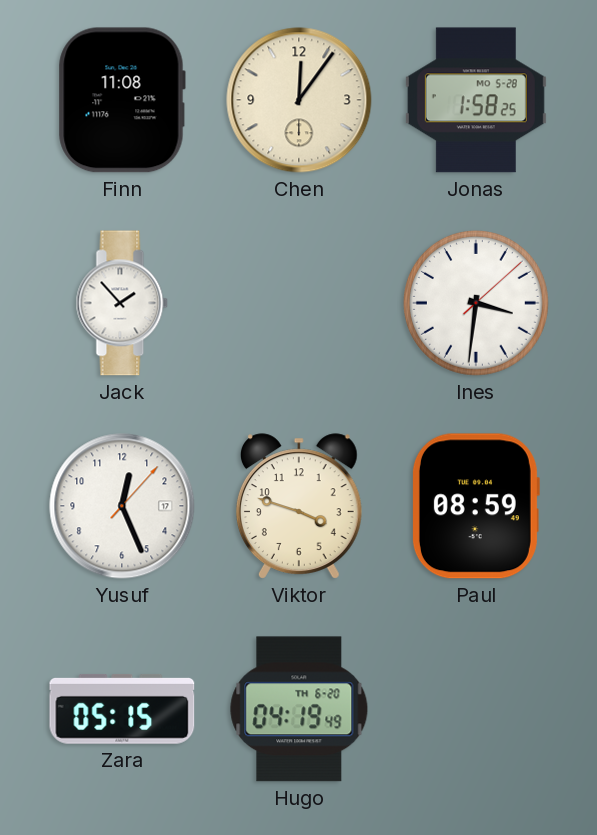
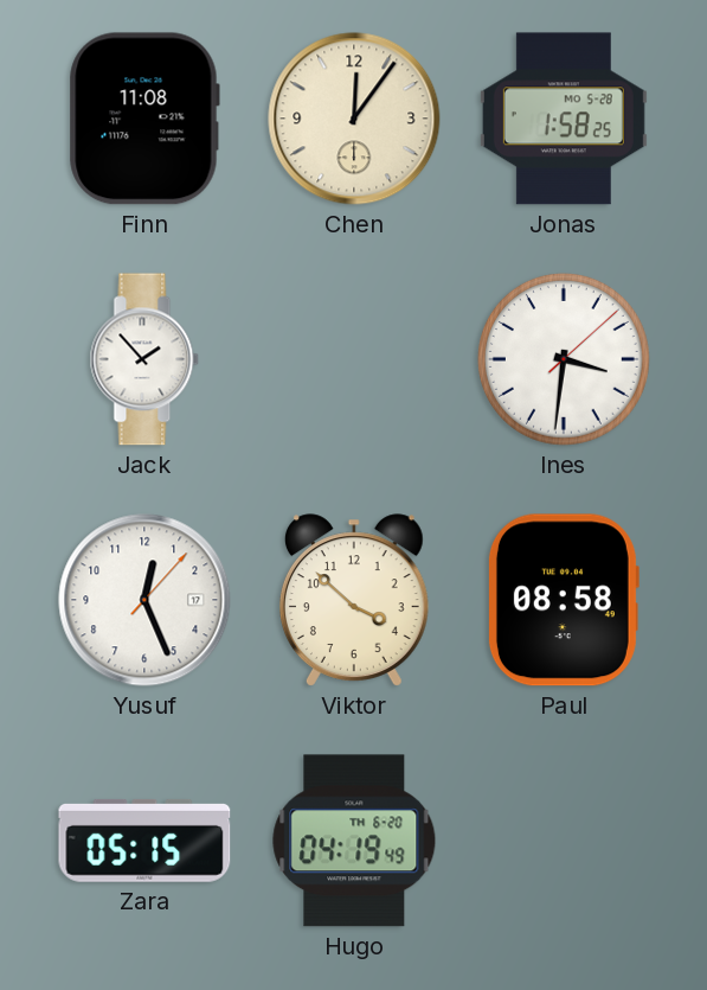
Viktor: 3:48 -> 3:52
Paul: 08:59 -> 08:58
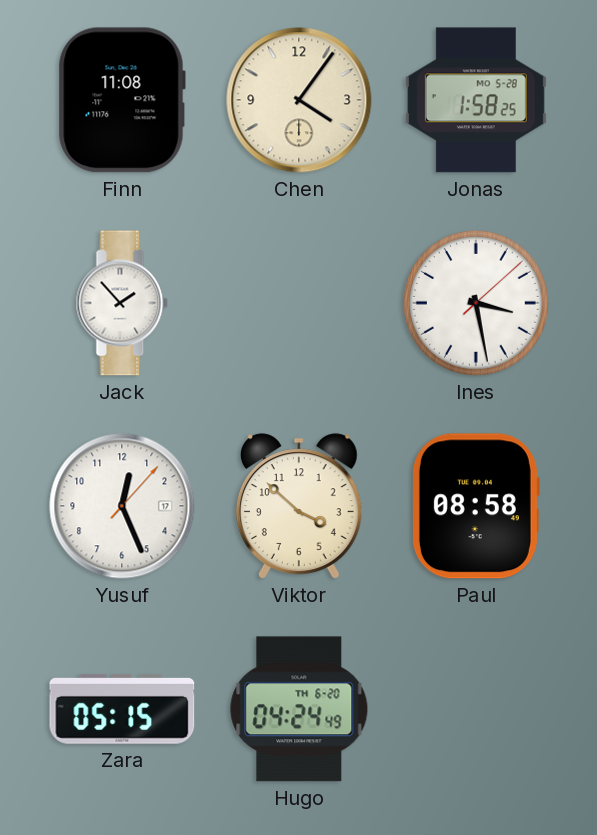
Chen: 12:06 -> 4:06
Ines: 3:31 -> 3:28
Hugo: 04:19 -> 04:24
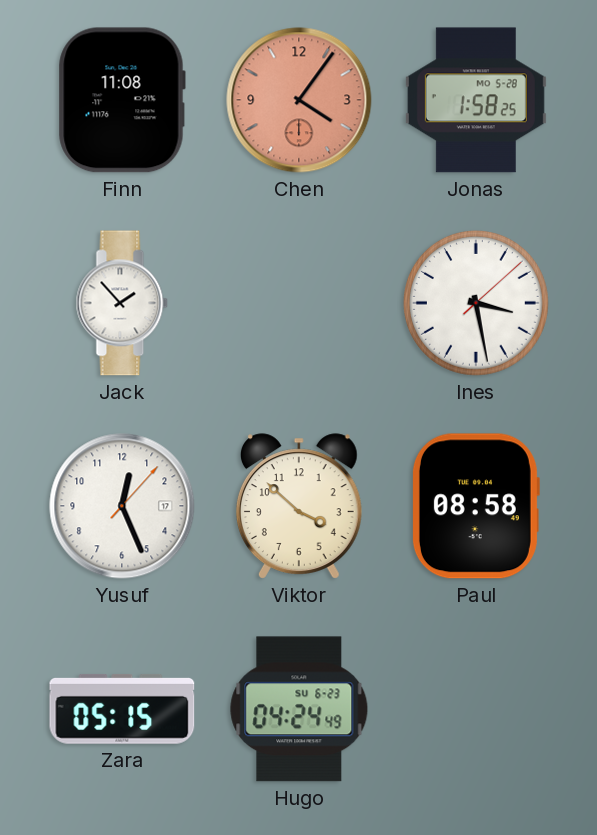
Chen dial: cream -> salmon
Hugo date: TH 6-20 -> SU 6-23
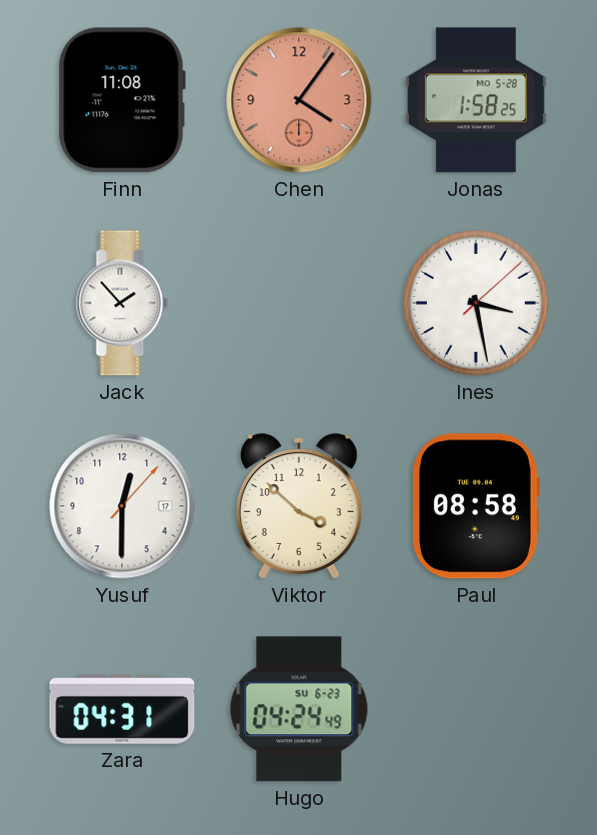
Yusuf: 12:26 -> 12:30
Zara: 05:15 -> 04:31
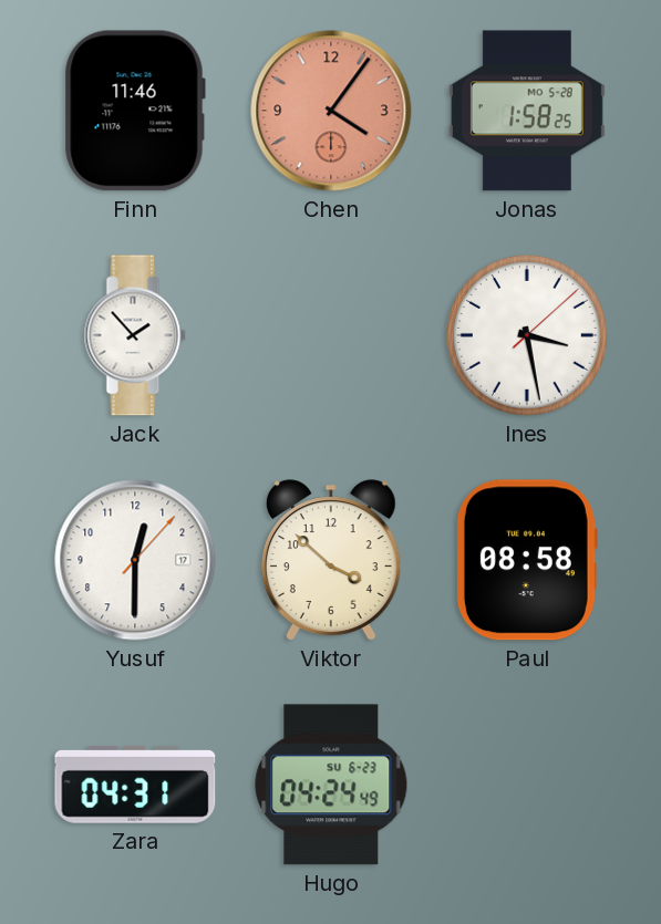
Finn: 11:08 -> 11:46
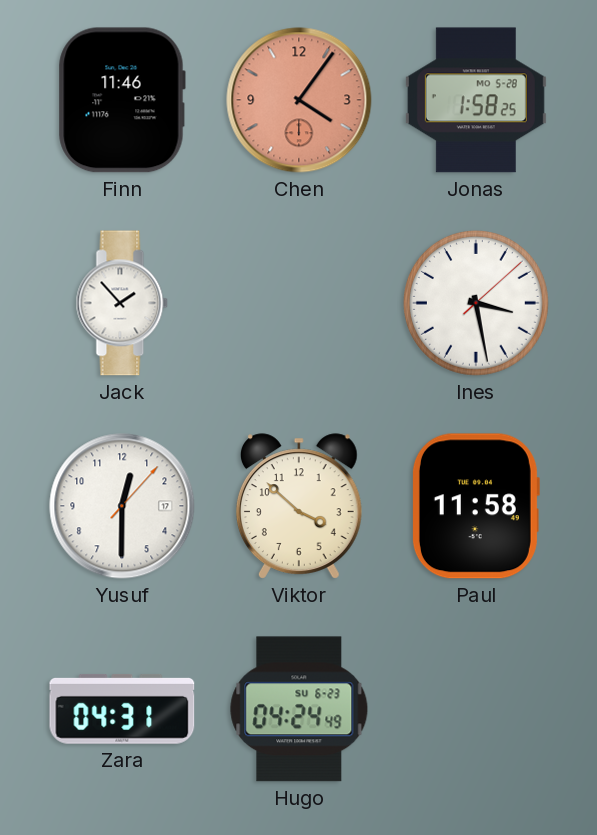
Paul: 08:58 -> 11:58
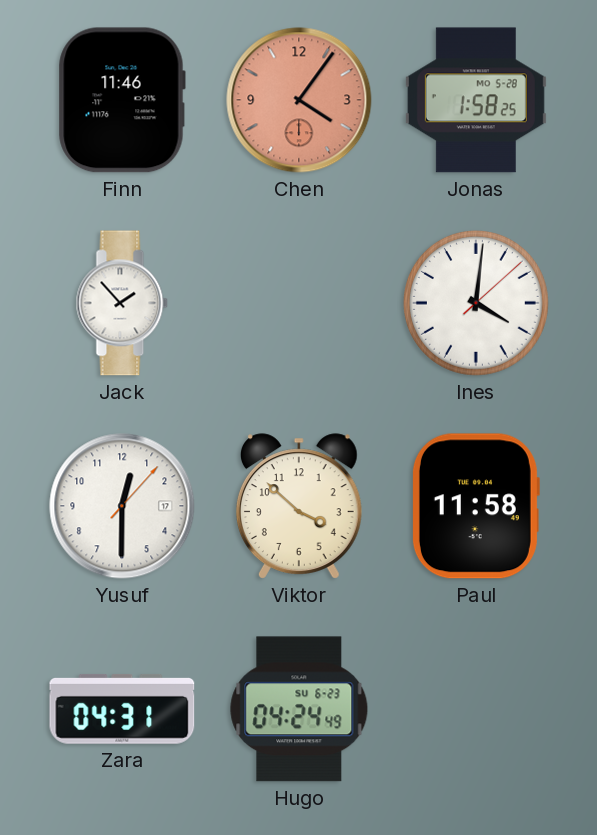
Ines: 3:28 -> 4:01
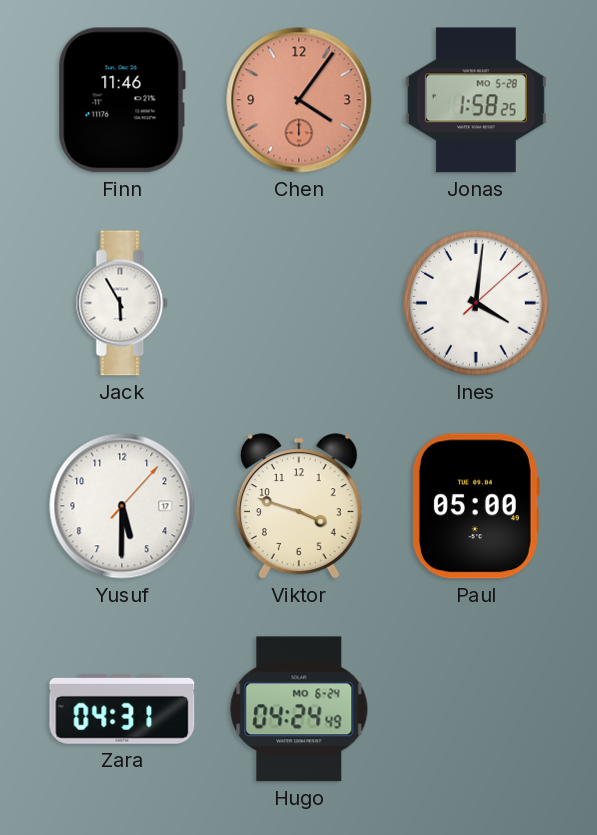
Jack: 1:53 -> 5:55
Yusuf: 12:30 -> 5:30
Viktor: 3:52 -> 3:48
Paul: 11:58 -> 05:00
Hugo date: SU 6-23 -> MO 6-24
